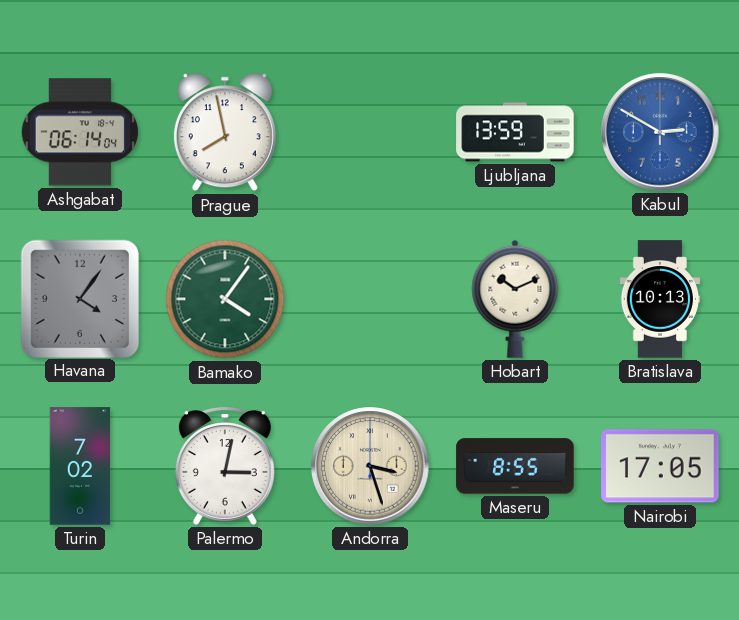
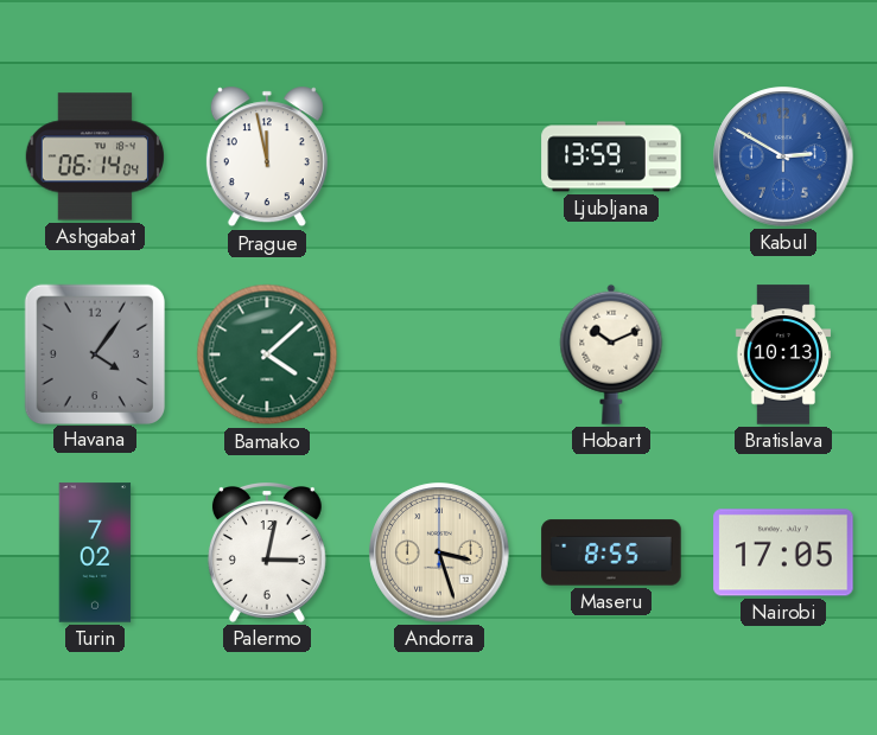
Prague: 7:58 -> 11:58
Bamako: 4:06 -> 4:08
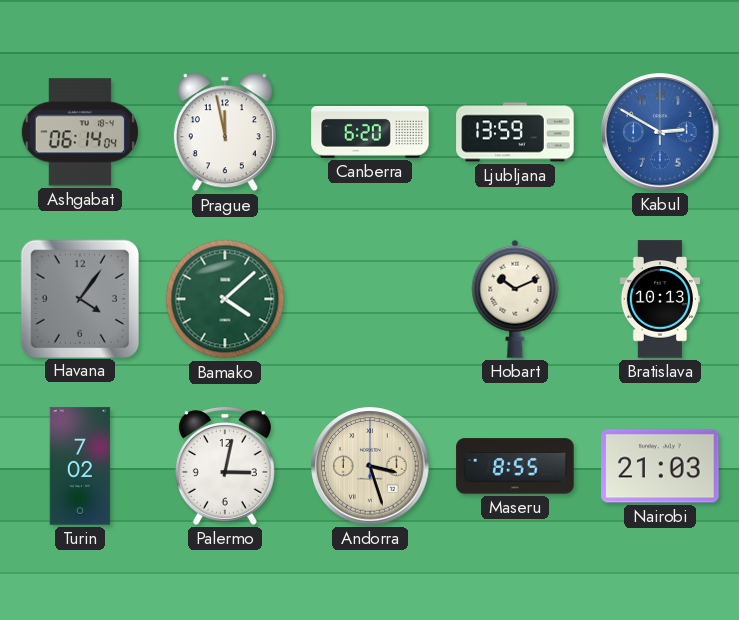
Canberra: none -> 6:20
Nairobi: 17:05 -> 21:03
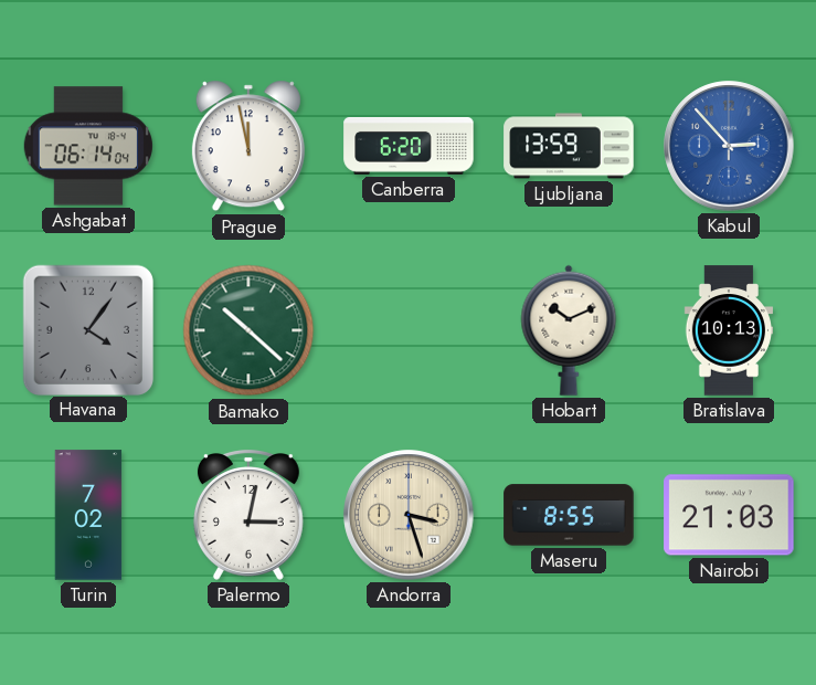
Kabul: 2:50 -> 2:53
Bamako: 4:08 -> 10:22
